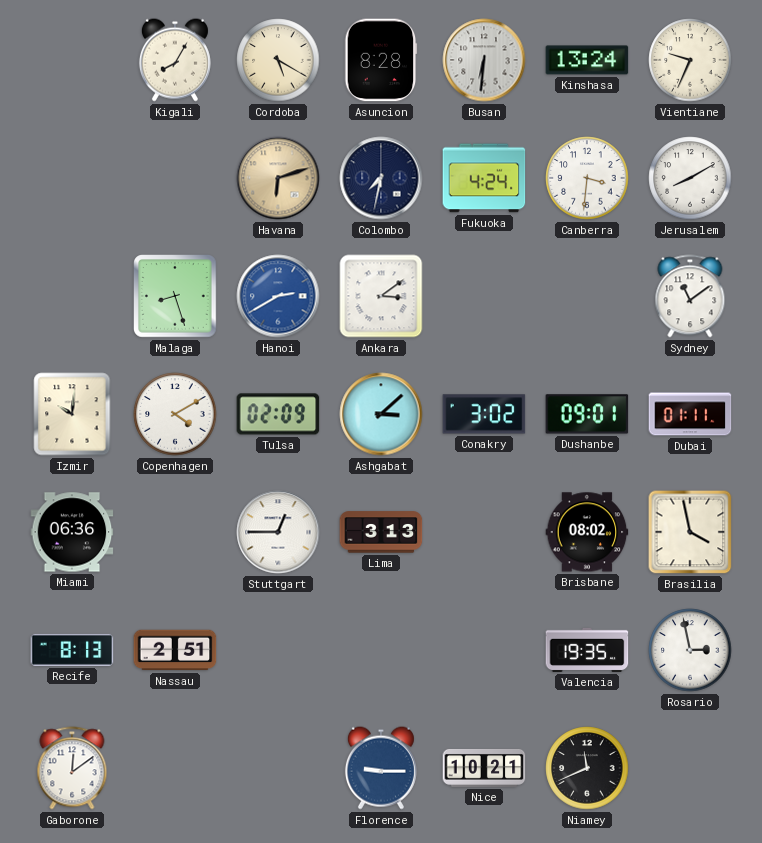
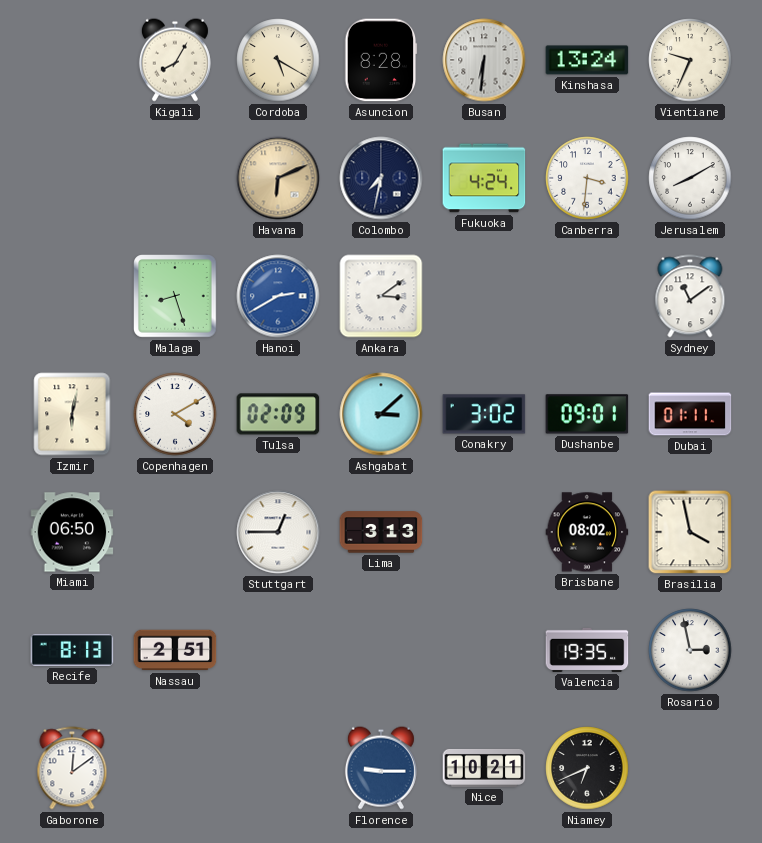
Havana: 6:12 -> 6:11
Izmir: 10:01 -> 6:02
Miami: 06:36 -> 06:50
Niamey: 11:41 -> 6:41
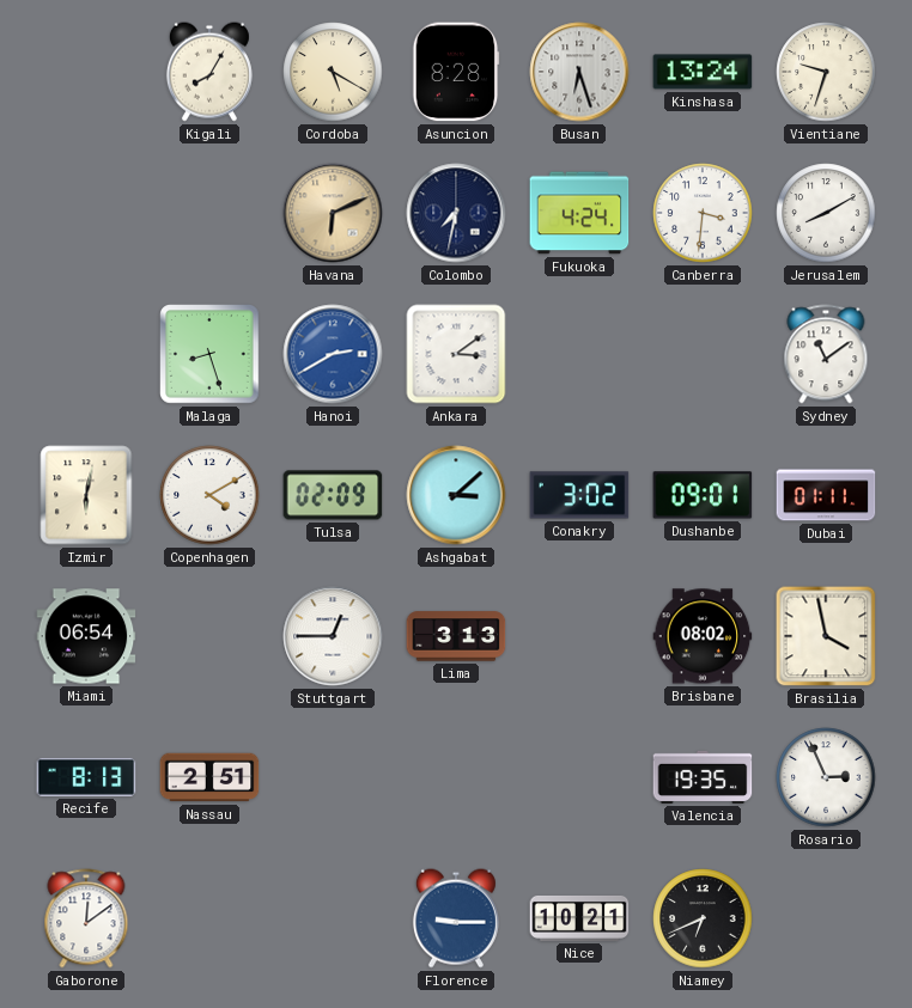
Busan: 6:31 -> 6:27
Vientiane: 9:34 -> 9:33
Miami: 06:50 -> 06:54
Rosario: 2:58 -> 2:56
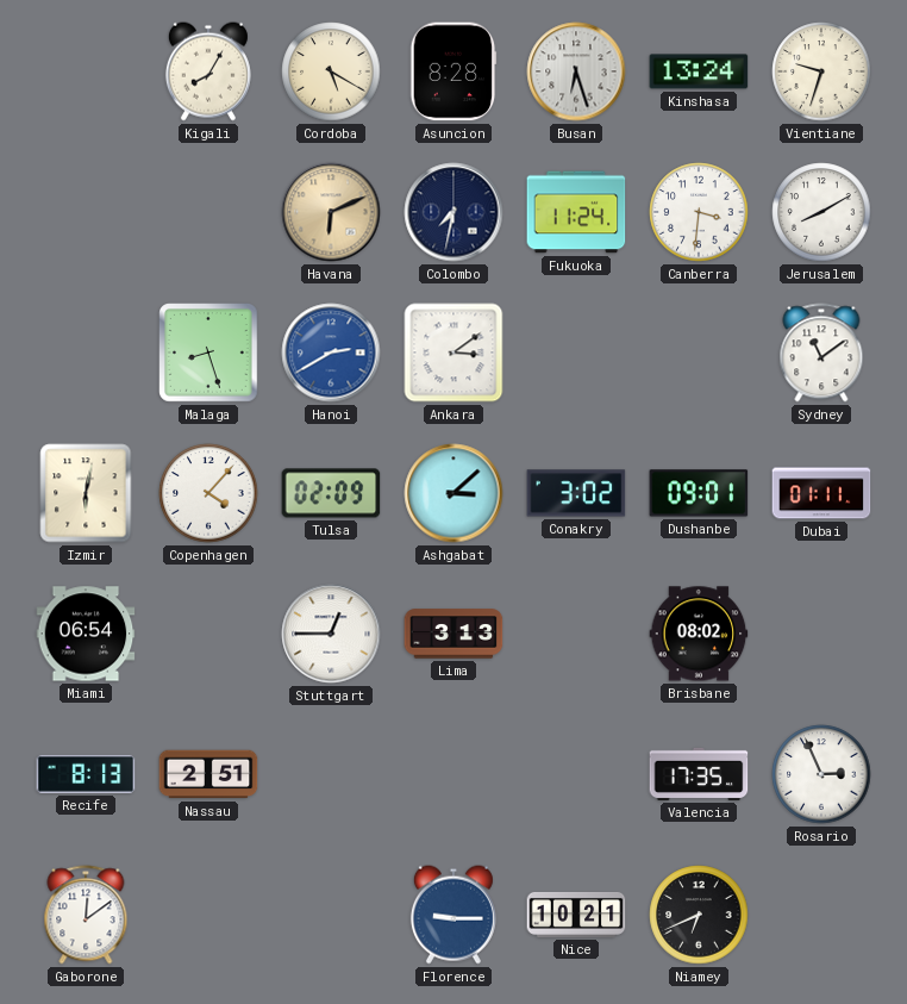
Fukuoka: 4:24 -> 11:24
Copenhagen: 4:10 -> 4:07
Brasilia: 3:58 -> none
Valencia: 19:35 -> 17:35
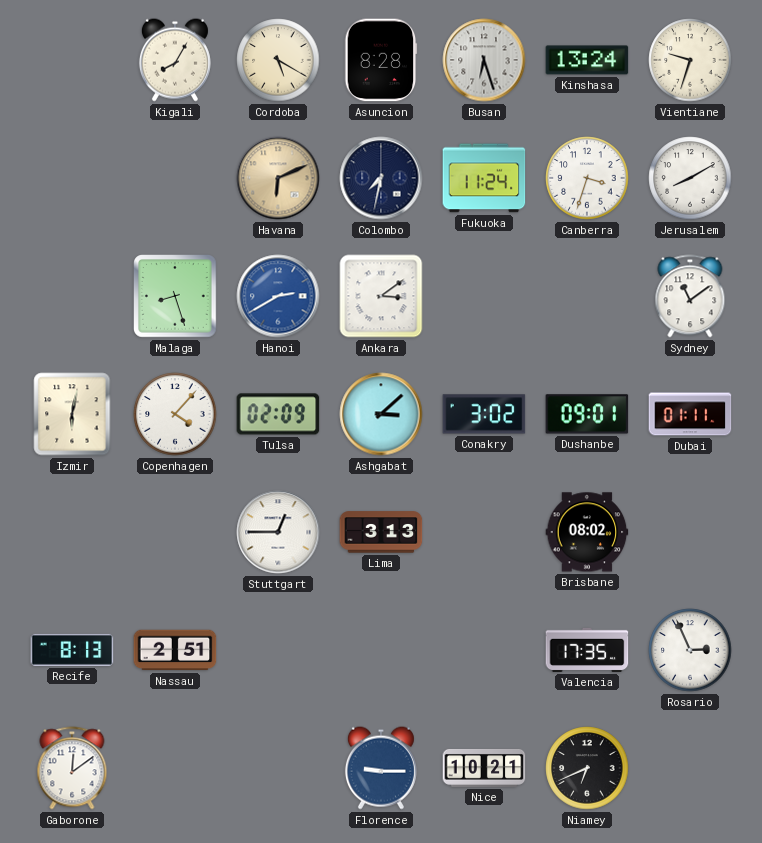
Canberra: 3:31 -> 3:33
Miami: 06:54 -> none
